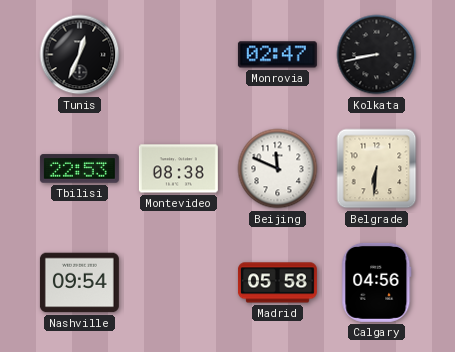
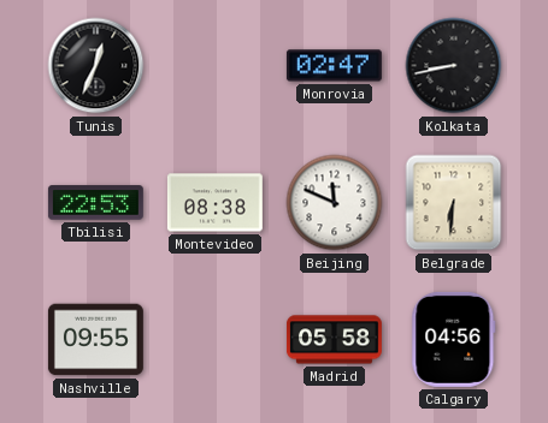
Nashville: 09:54 -> 09:55
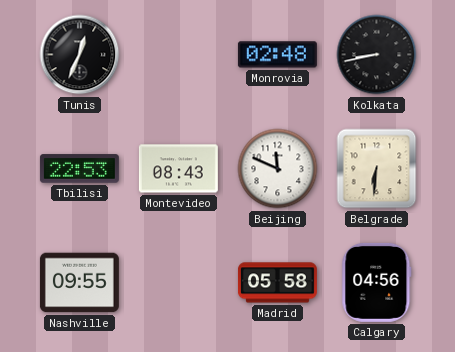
Monrovia: 02:47 -> 02:48
Montevideo: 08:38 -> 08:43
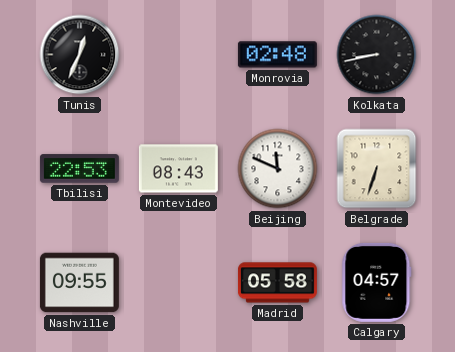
Belgrade: 6:31 -> 6:33
Calgary: 04:56 -> 04:57
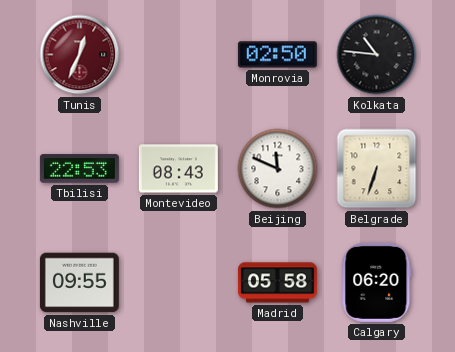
Tunis dial: black -> burgundy
Monrovia: 02:48 -> 02:50
Kolkata: 8:43 -> 10:46
Calgary: 04:57 -> 06:20
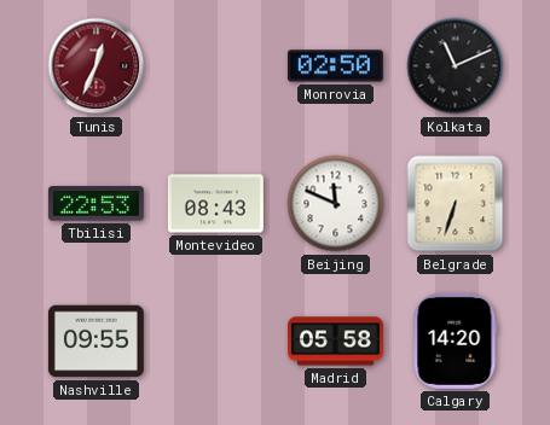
Kolkata: 10:46 -> 11:11
Calgary: 06:20 -> 14:20
